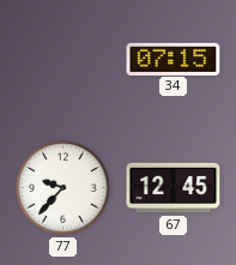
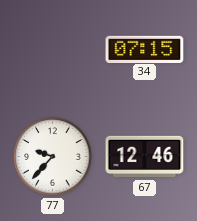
67: 12:45 -> 12:46
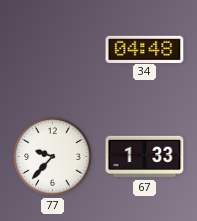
34: 07:15 -> 04:48
67: 12:46 -> 1:33
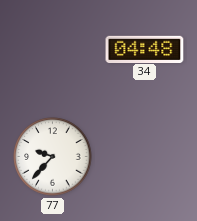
67: 1:33 -> none
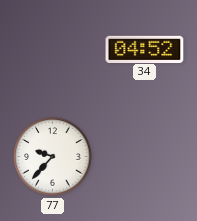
34: 04:48 -> 04:52
